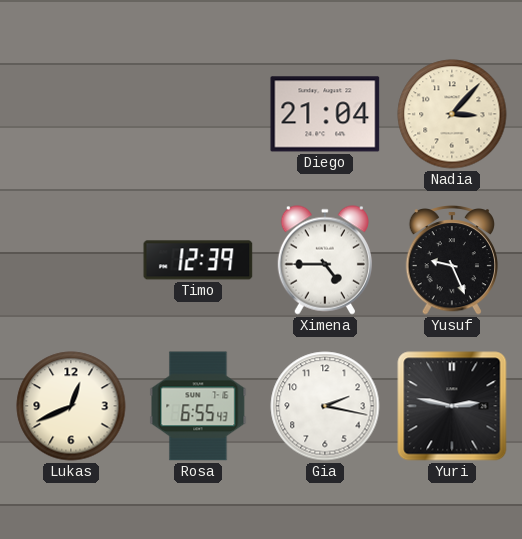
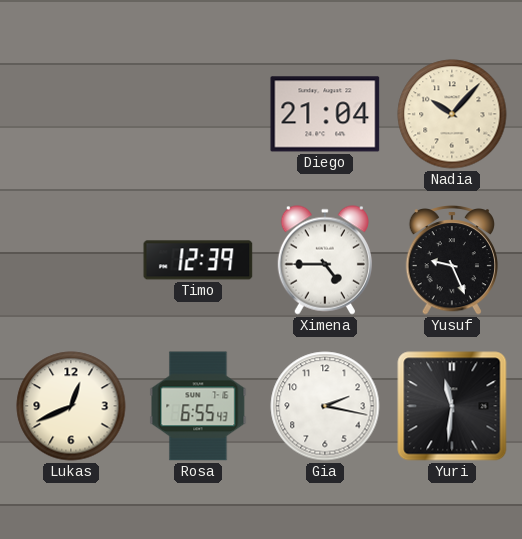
Nadia: 3:07 -> 10:07
Yuri: 2:47 -> 11:31
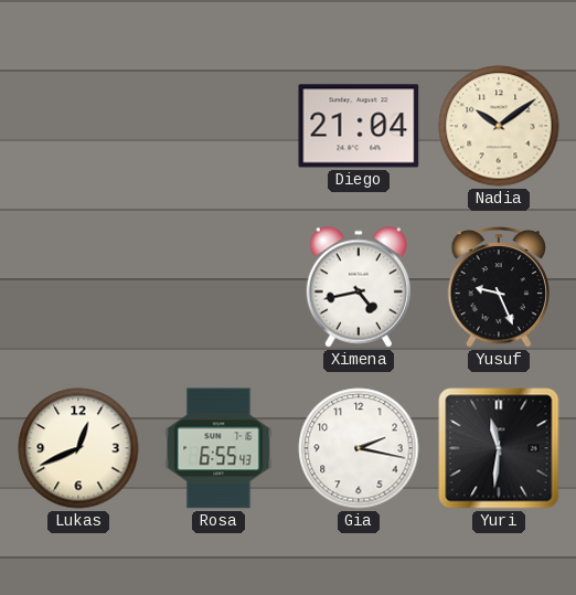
Nadia: 10:07 -> 10:09
Timo: 12:39 -> none
Ximena: 4:45 -> 4:43
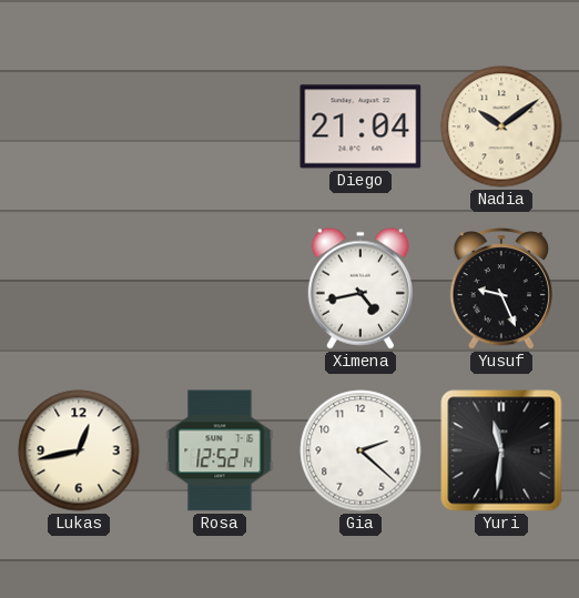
Lukas: 12:41 -> 12:43
Rosa: 6:55 -> 12:52
Gia: 2:17 -> 2:22
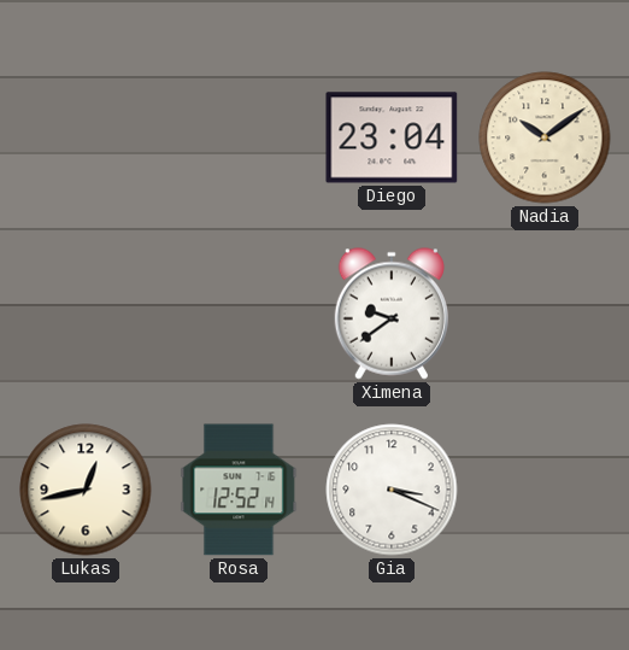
Diego: 21:04 -> 23:04
Ximena: 4:43 -> 9:39
Yusuf: 9:26 -> none
Gia: 2:22 -> 3:19
Yuri: 11:31 -> none
